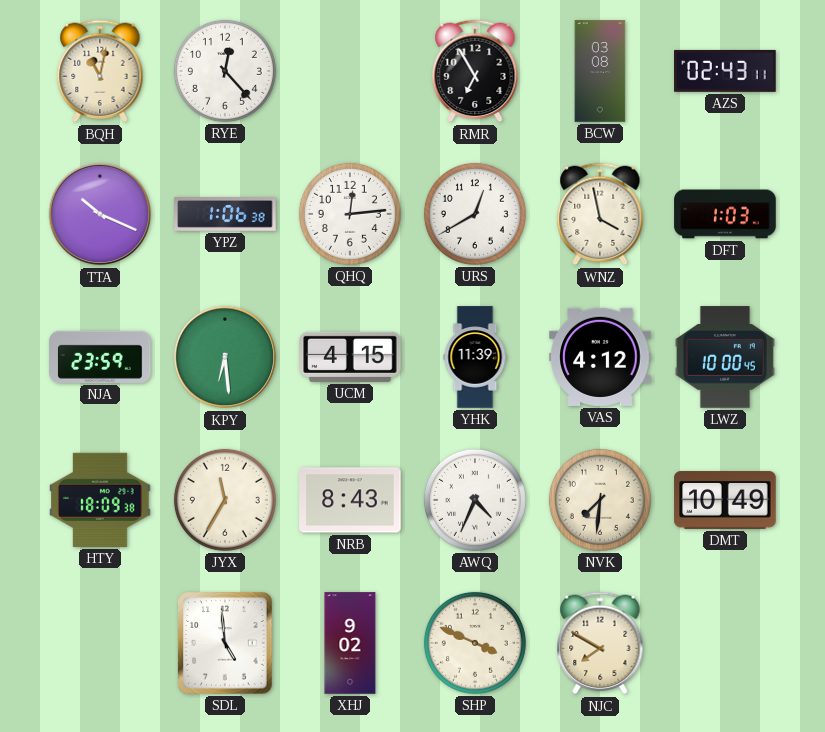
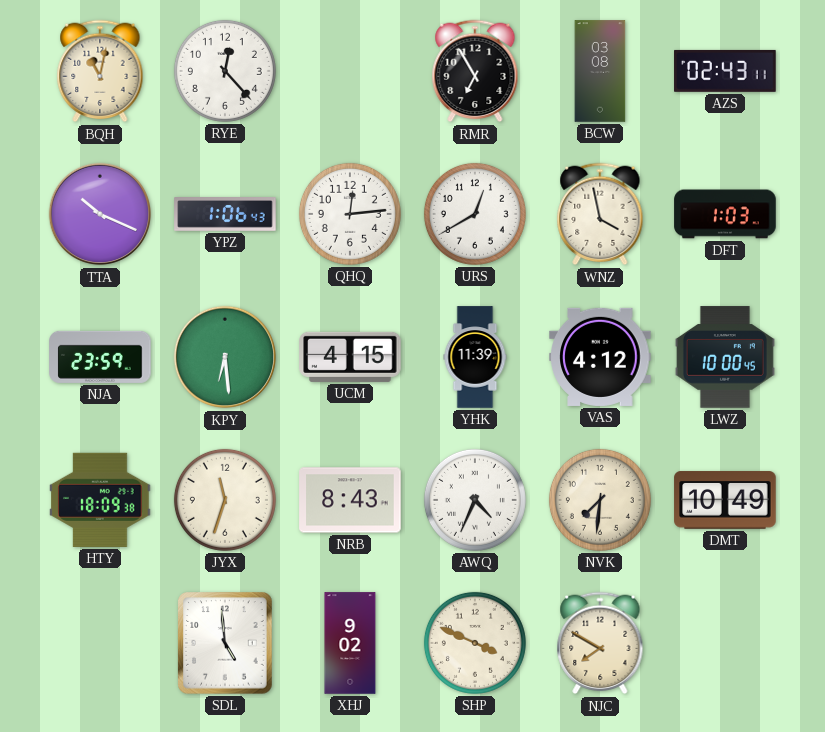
YPZ: 1:06:38 -> 1:06:43
JYX: 11:35 -> 11:33
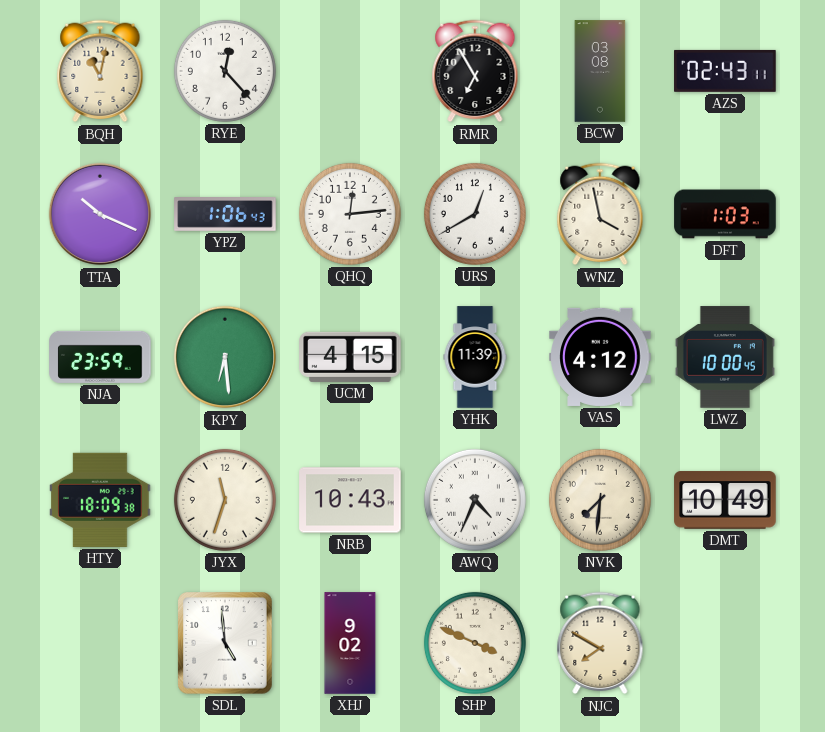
NRB: 8:43 -> 10:43
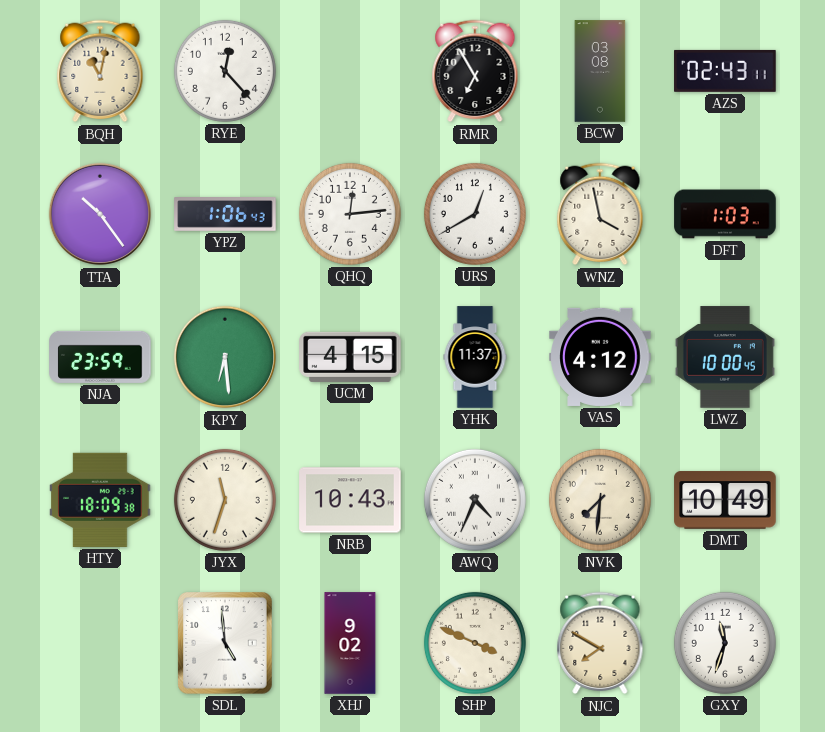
TTA: 10:19 -> 10:24
YHK: 11:39 -> 11:37
GXY: none -> 11:33
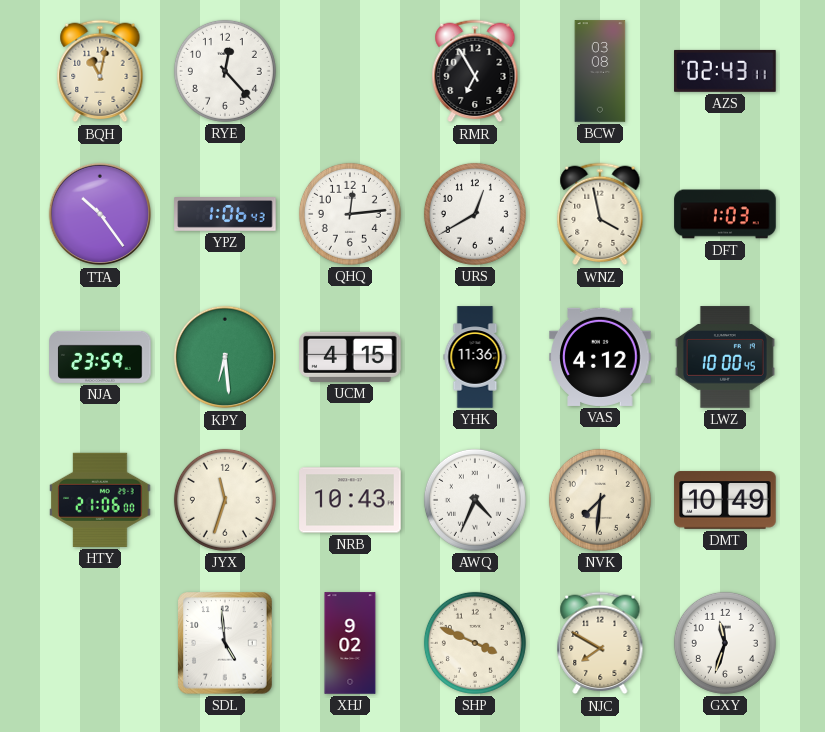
YHK: 11:37 -> 11:36
HTY: 18:09 -> 21:06
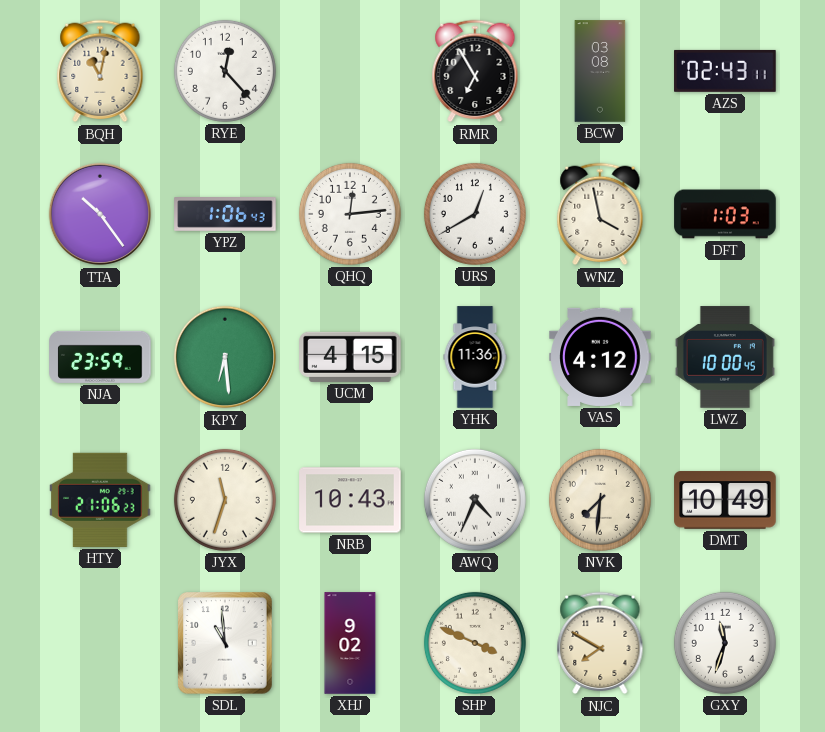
HTY: 21:06:00 -> 21:06:23
SDL: 4:59 -> 10:59
